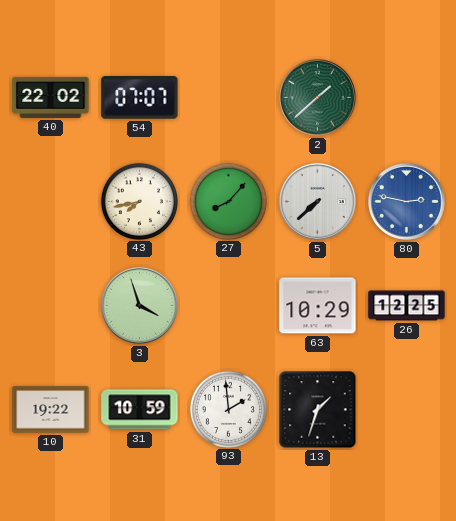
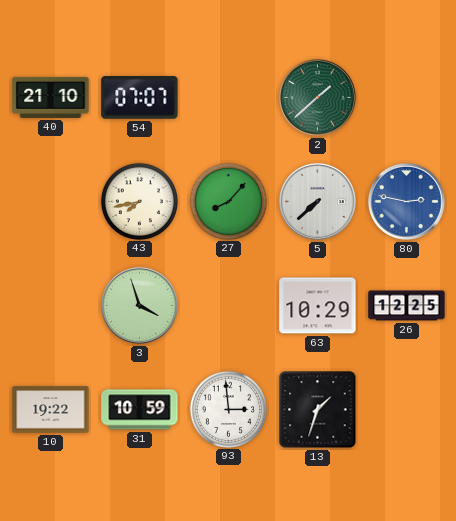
40: 22:02 -> 21:10
93: 1:59 -> 2:59
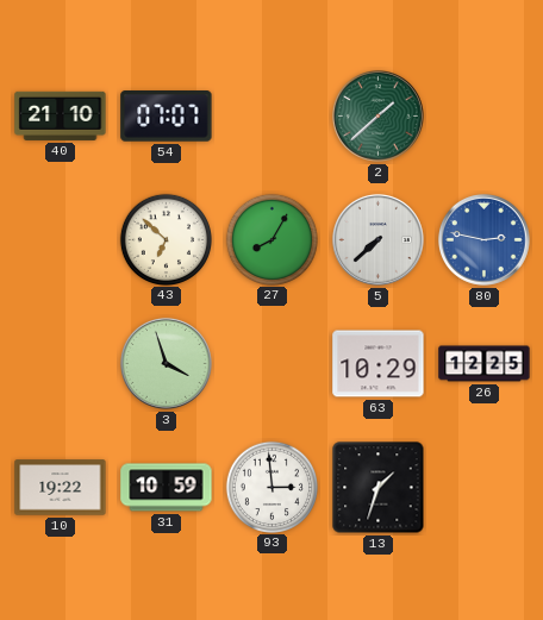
43: 7:43 -> 6:52
27: 8:07 -> 8:05
